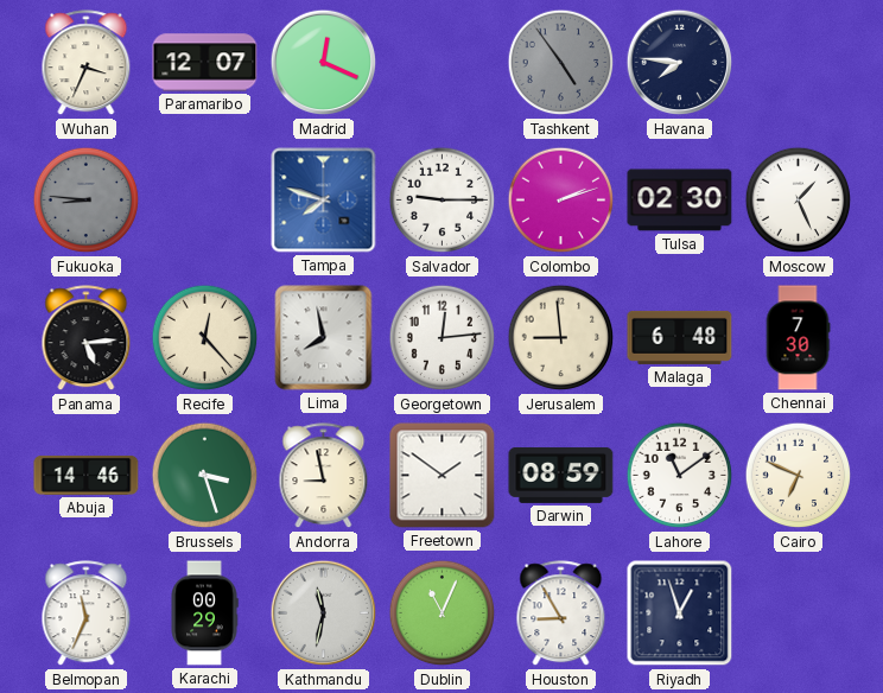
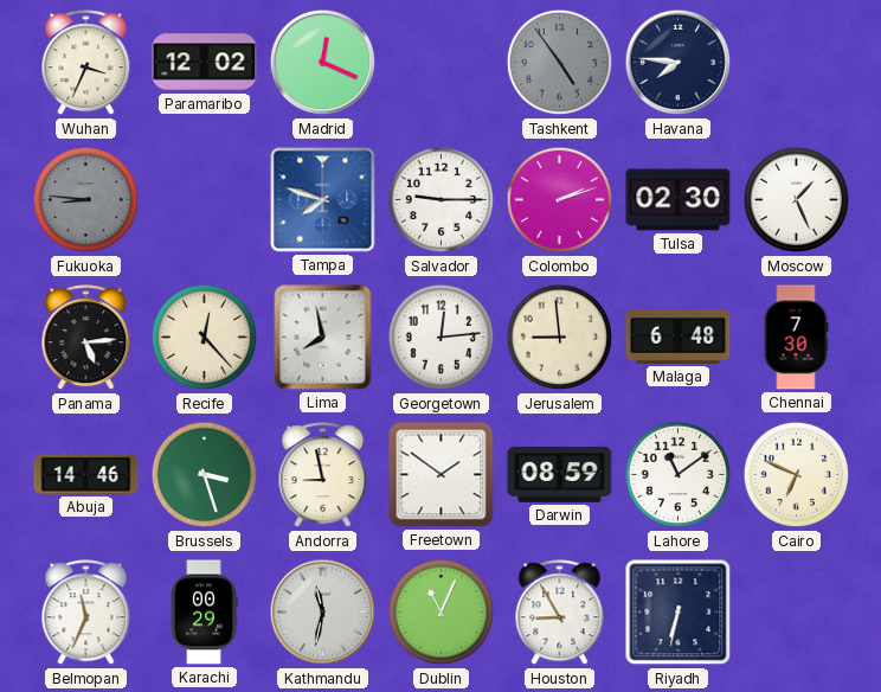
Paramaribo: 12:07 -> 12:02
Riyadh: 12:57 -> 6:32
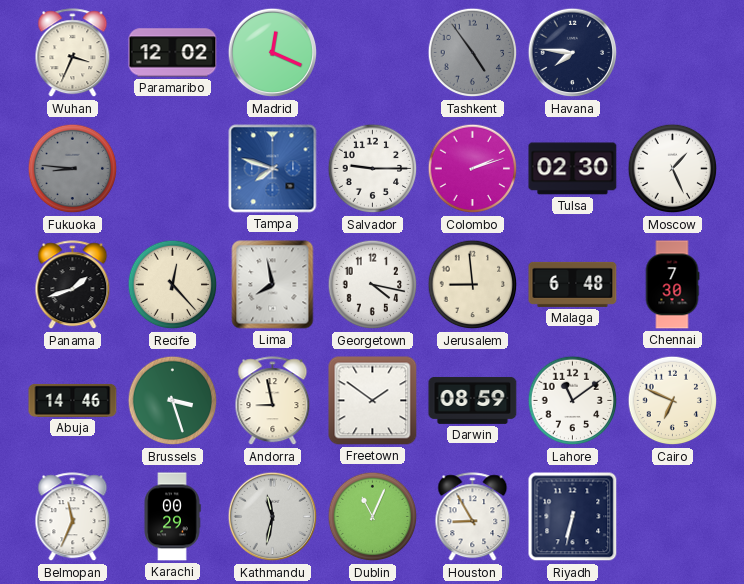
Panama: 5:14 -> 1:42
Georgetown: 12:14 -> 4:17
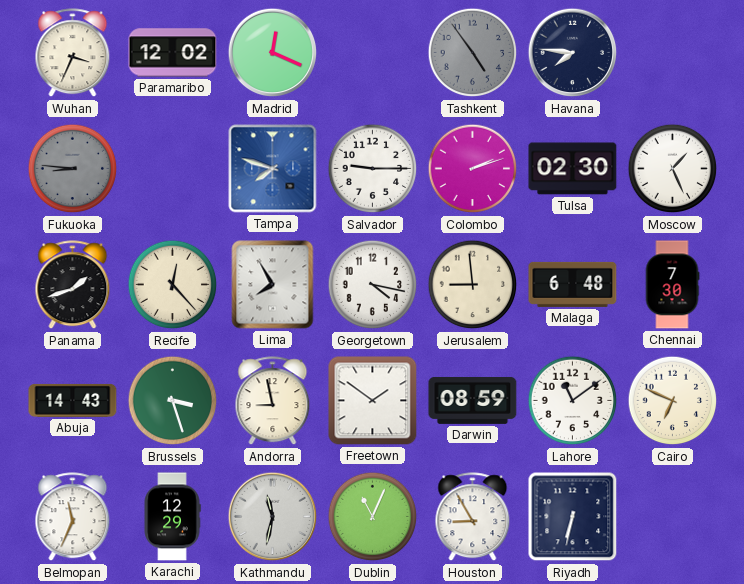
Lima: 7:58 -> 7:55
Abuja: 14:46 -> 14:43
Karachi: 00:29 -> 12:29
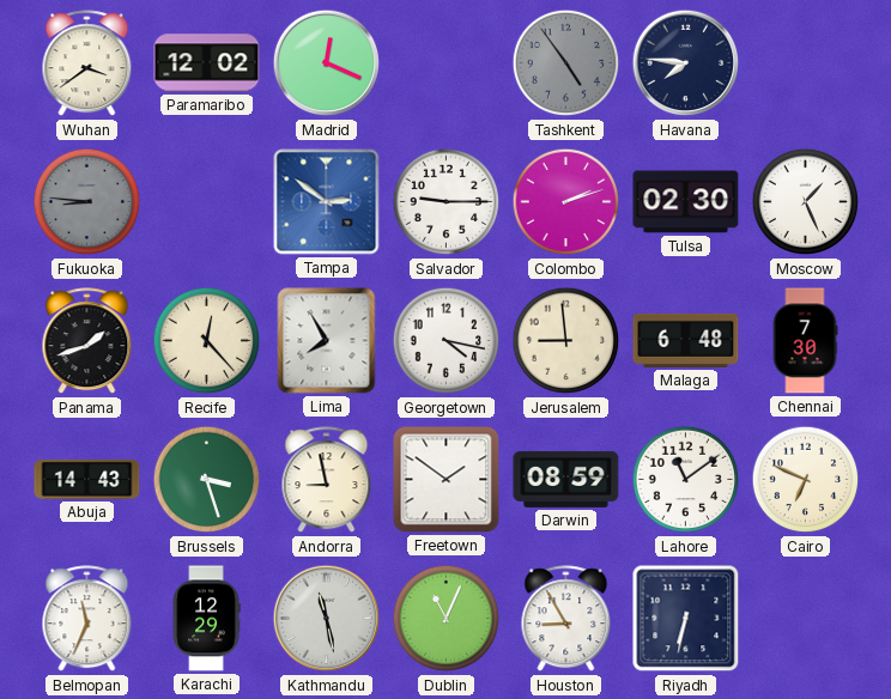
Wuhan: 3:34 -> 3:39
Tampa: 7:48 -> 2:51
Kathmandu: 11:32 -> 11:28
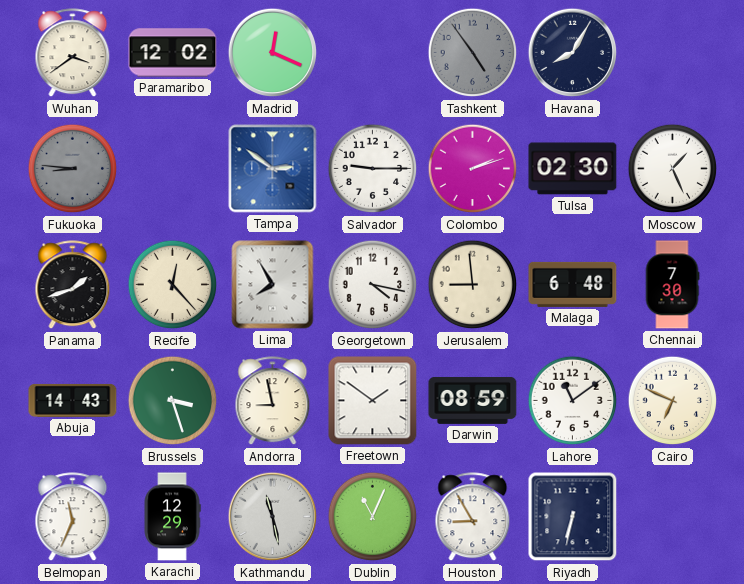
Havana: 7:46 -> 8:05
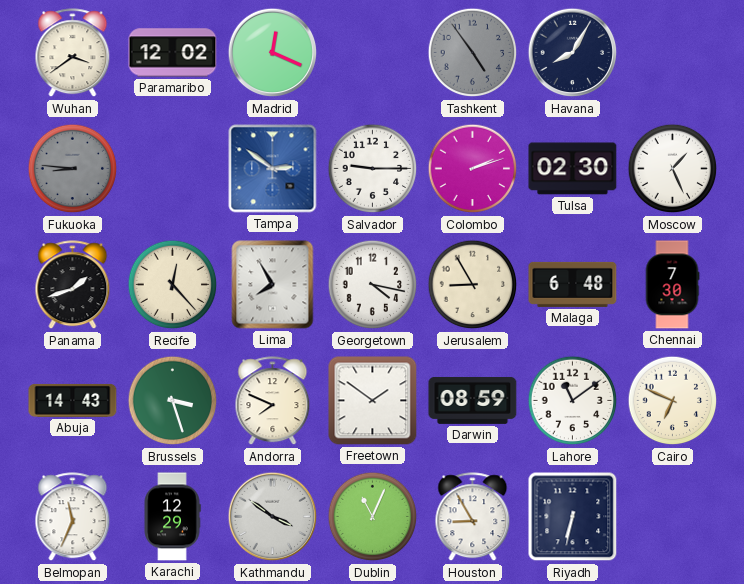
Jerusalem: 8:59 -> 8:55
Andorra: 8:58 -> 7:49
Kathmandu: 11:28 -> 3:51
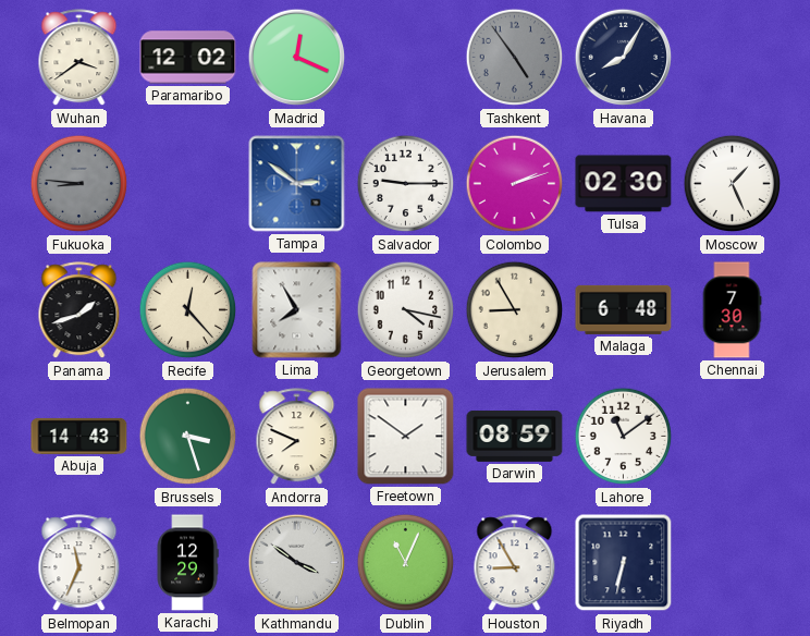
Cairo: 6:49 -> none
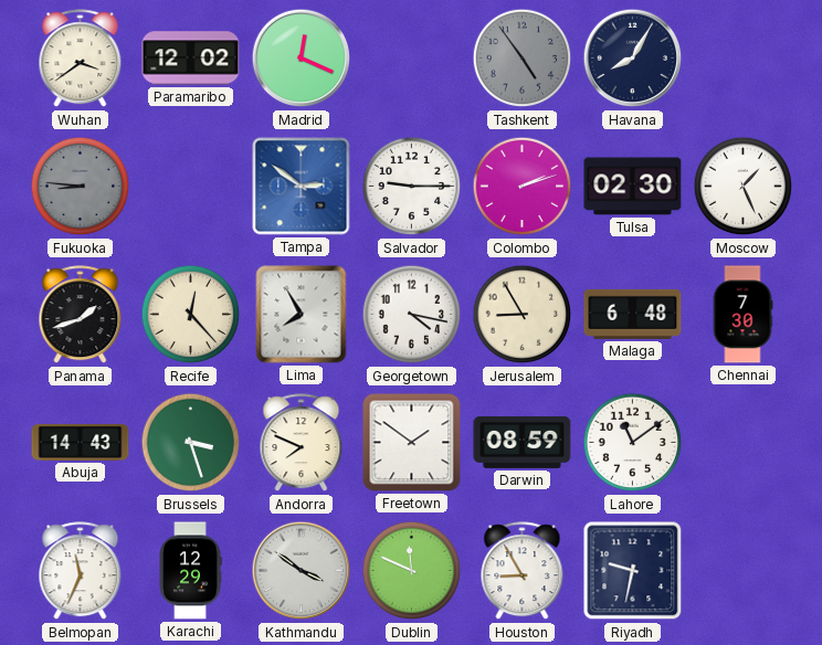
Dublin: 11:04 -> 11:49
Riyadh: 6:32 -> 9:32
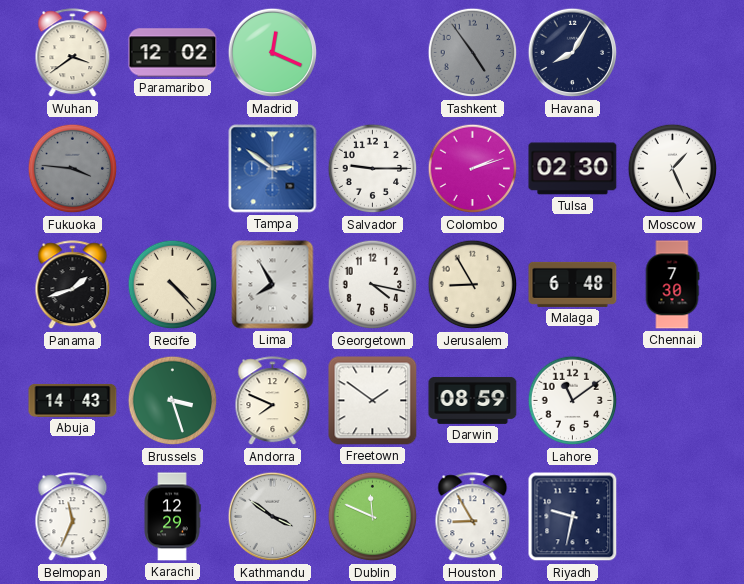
Fukuoka: 8:46 -> 3:46
Recife: 12:23 -> 4:23
